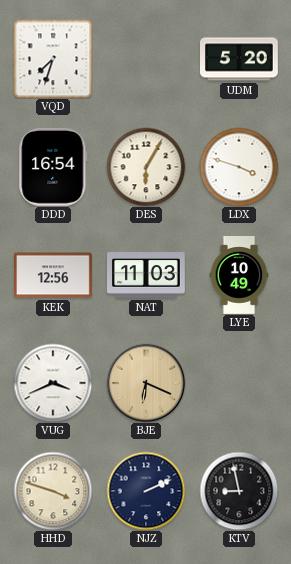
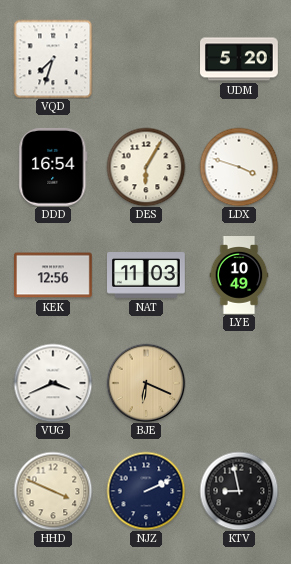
HHD: 3:48 -> 3:49
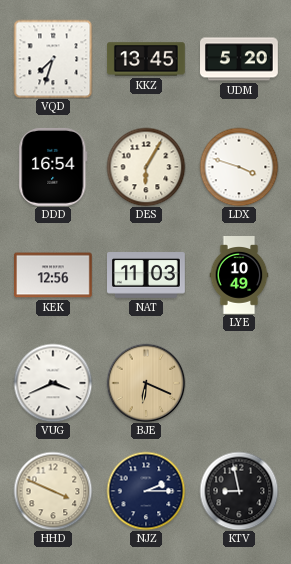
KKZ: none -> 13:45
NJZ: 2:11 -> 2:15
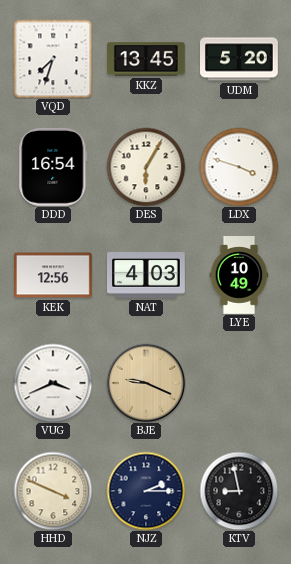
NAT: 11:03 -> 4:03
BJE: 6:19 -> 9:19
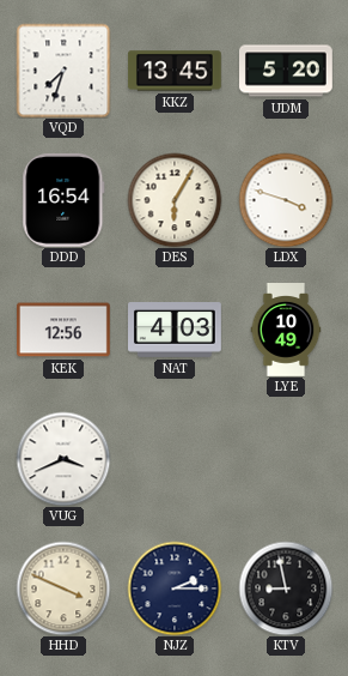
BJE: 9:19 -> none
